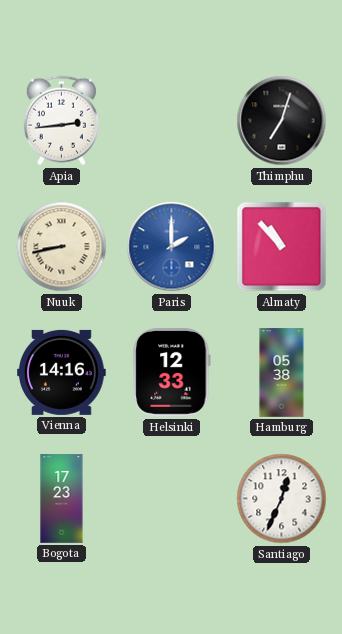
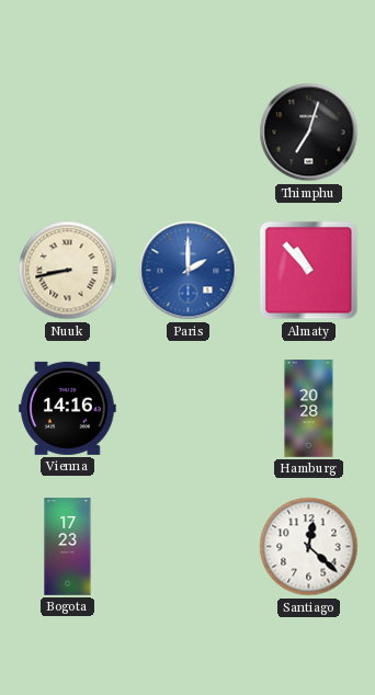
Apia: 2:44 -> none
Helsinki: 12:33 -> none
Hamburg: 05:38 -> 20:28
Santiago: 12:34 -> 12:22
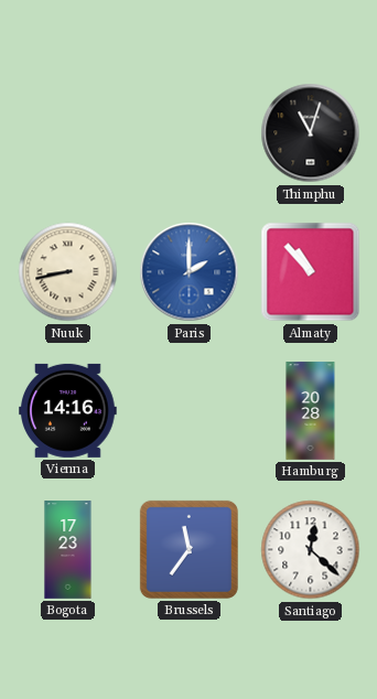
Thimphu: 7:03 -> 11:03
Brussels: none -> 11:36
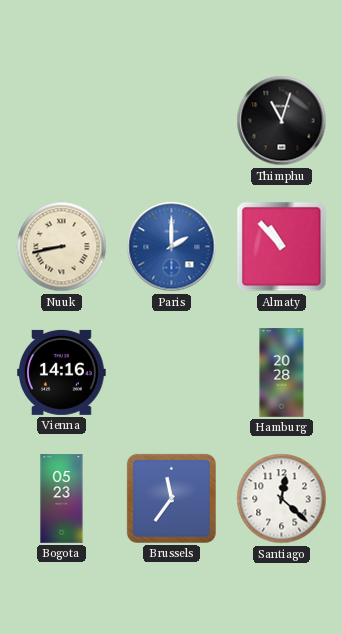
Bogota: 17:23 -> 05:23
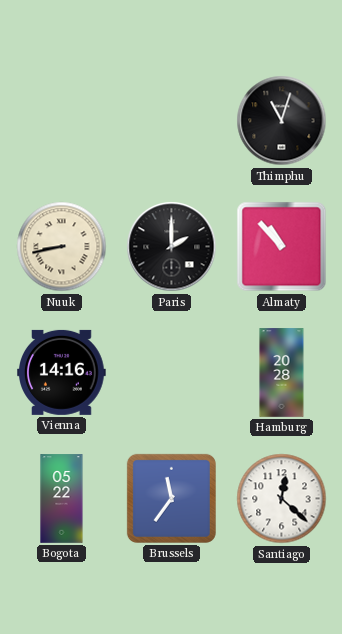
Paris dial: blue -> black
Bogota: 05:23 -> 05:22
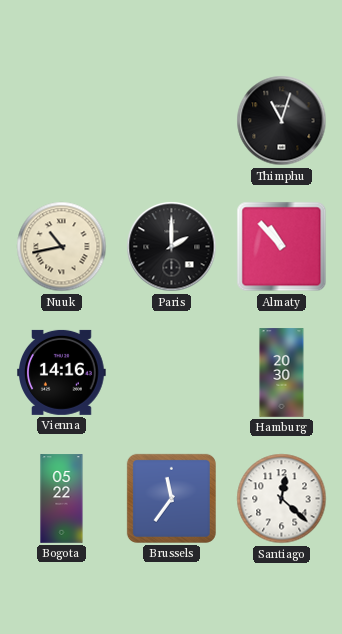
Nuuk: 8:43 -> 10:43
Hamburg: 20:28 -> 20:30
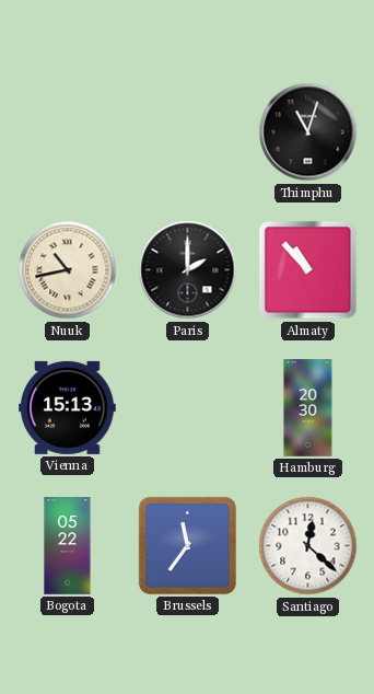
Vienna: 14:16 -> 15:13
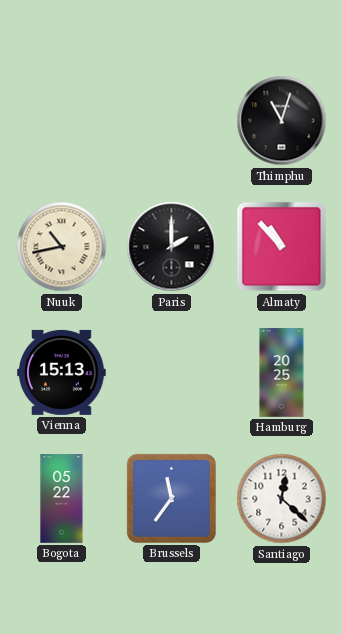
Hamburg: 20:30 -> 20:25
